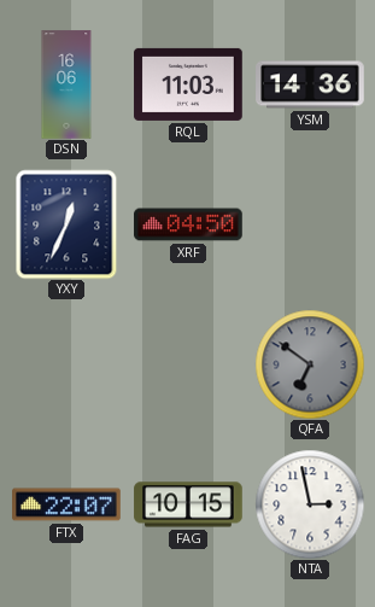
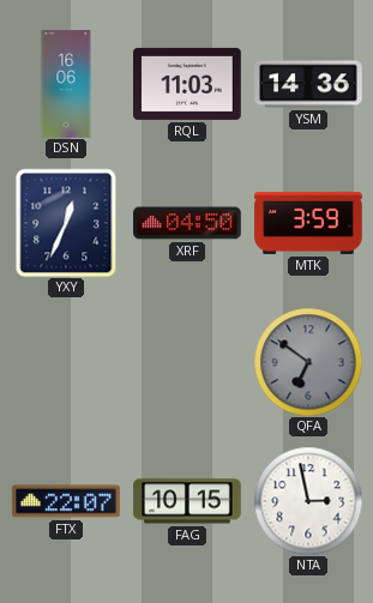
MTK: none -> 3:59
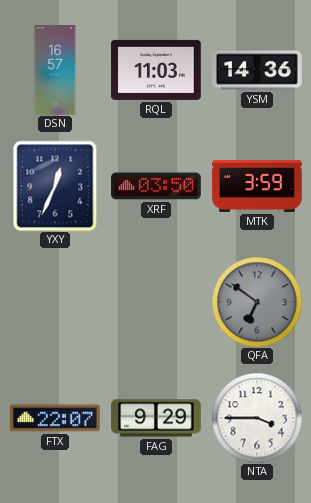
DSN: 16:06 -> 16:57
XRF: 04:50 -> 03:50
FAG: 10:15 -> 9:29
NTA: 2:58 -> 3:45
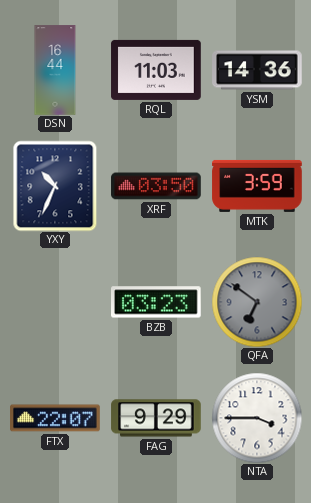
DSN: 16:57 -> 16:44
YXY: 12:34 -> 10:34
BZB: none -> 03:23
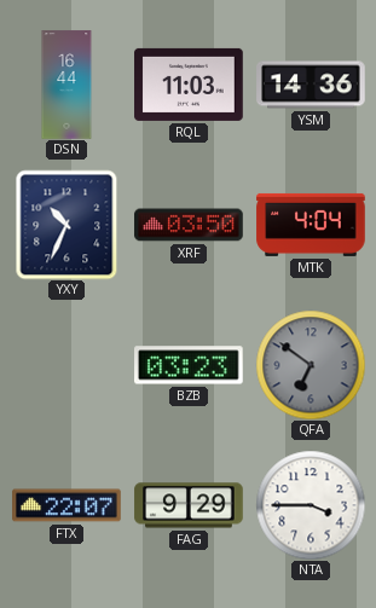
MTK: 3:59 -> 4:04
